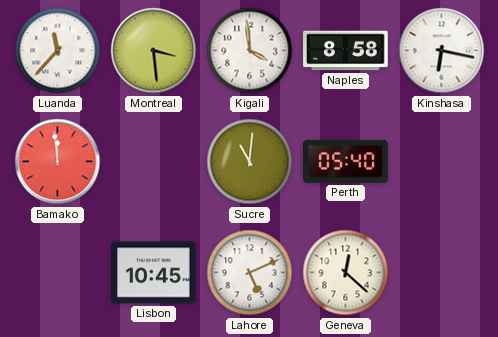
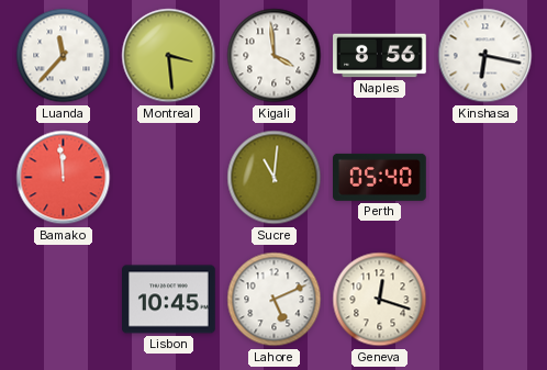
Naples: 8:58 -> 8:56
Geneva: 12:22 -> 12:18
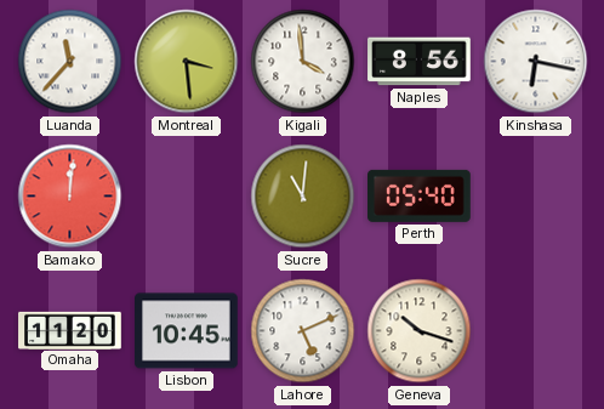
Bamako: 11:59 -> 12:01
Omaha: none -> 11:20
Geneva: 12:18 -> 10:18
